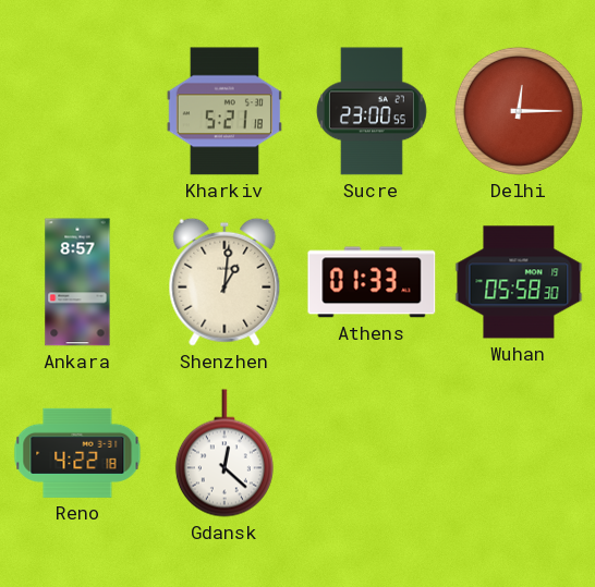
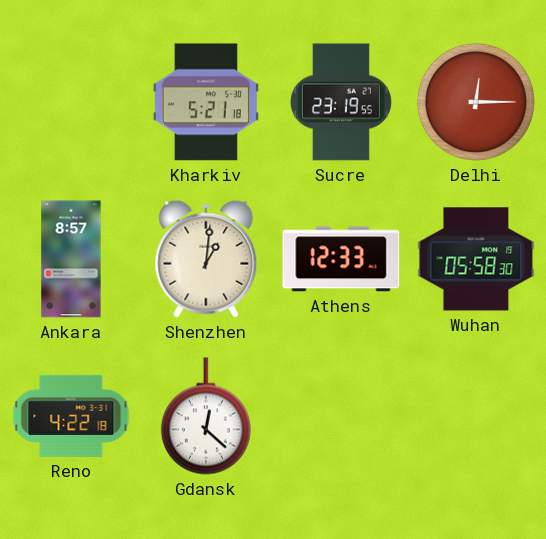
Sucre: 23:00 -> 23:19
Athens: 01:33 -> 12:33
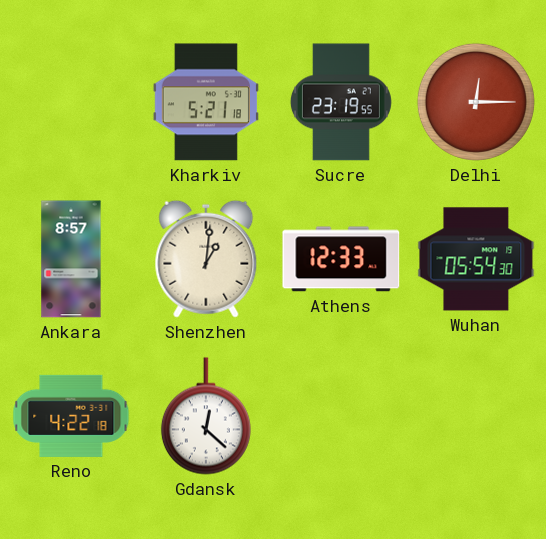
Wuhan: 05:58 -> 05:54
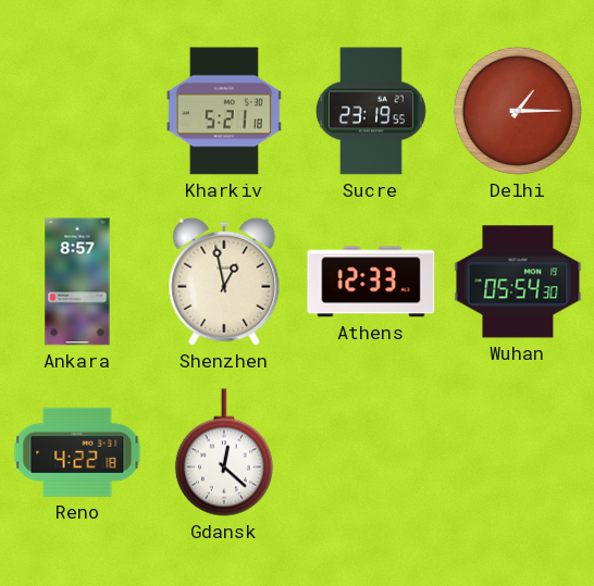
Delhi: 12:15 -> 1:15
Shenzhen: 1:01 -> 12:58
